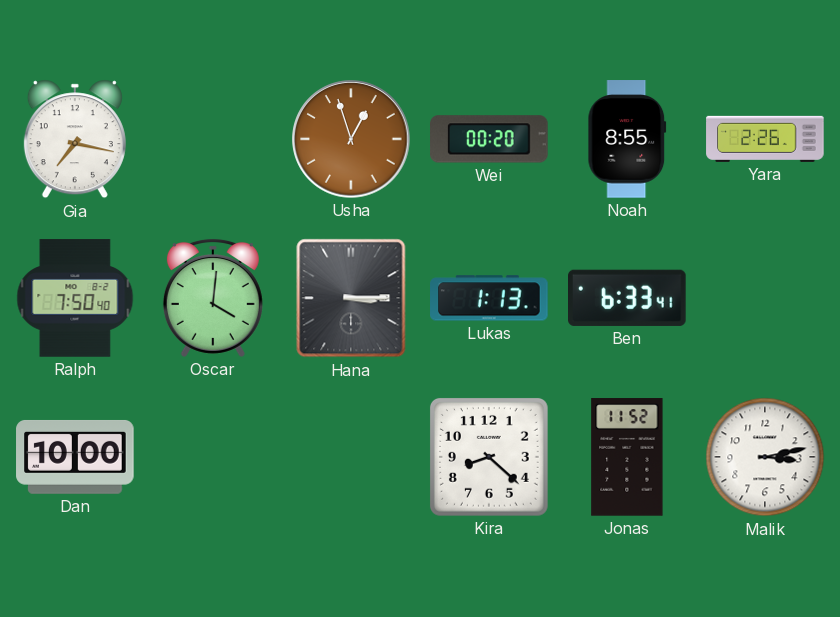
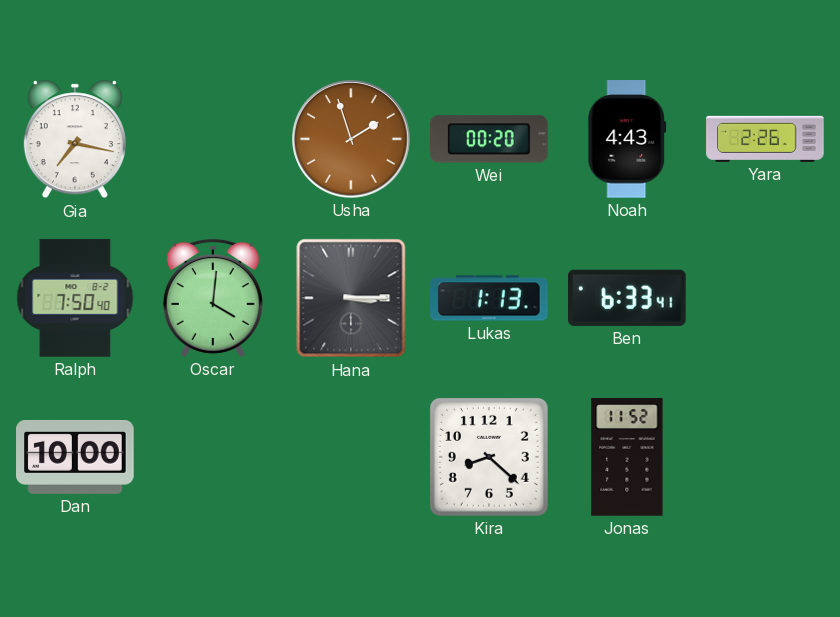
Usha: 12:57 -> 1:57
Noah: 8:55 -> 4:43
Malik: 3:13 -> none
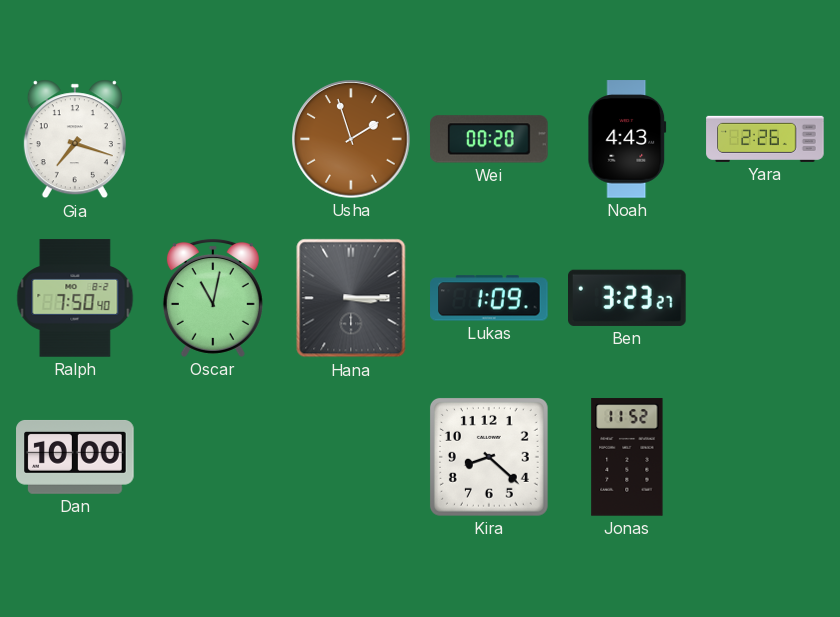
Gia: 7:17 -> 7:18
Oscar: 4:01 -> 11:02
Lukas: 1:13 -> 1:09
Ben: 6:33 -> 3:23
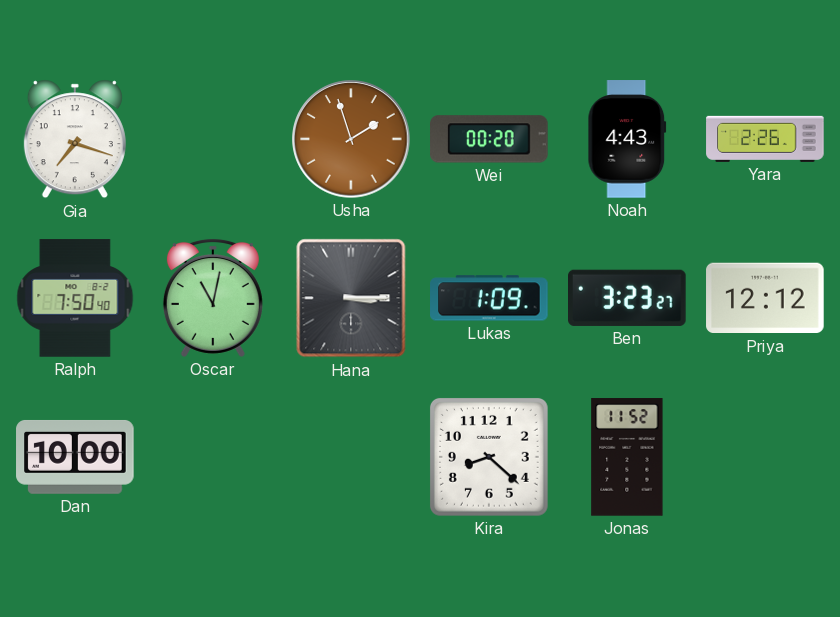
Priya: none -> 12:12
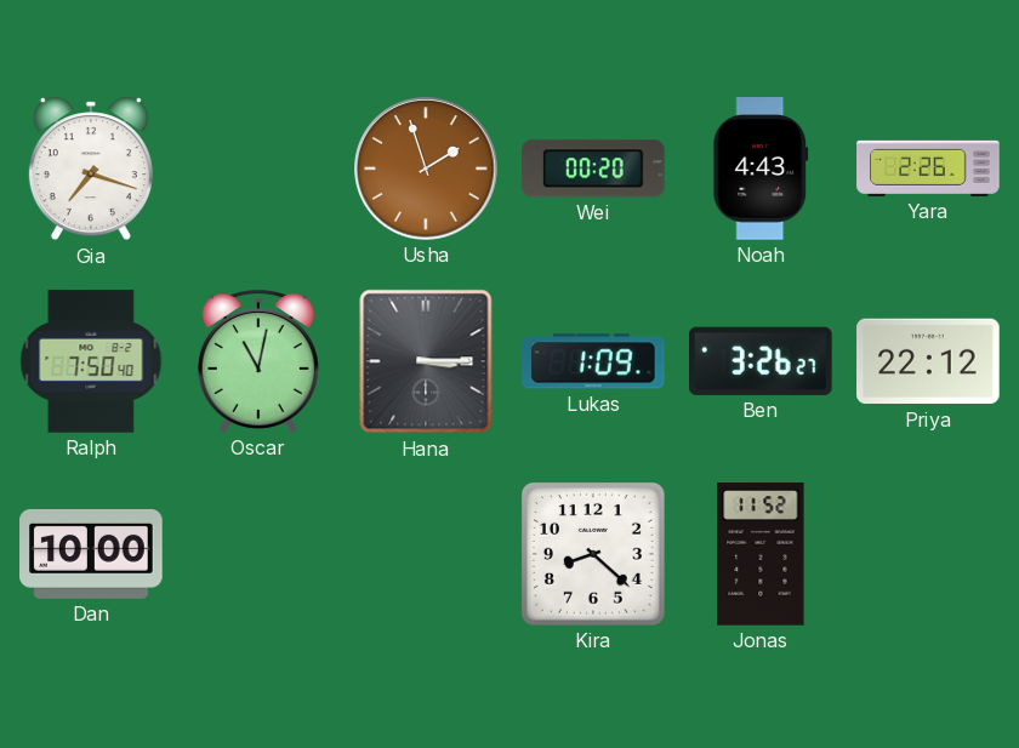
Ben: 3:23 -> 3:26
Priya: 12:12 -> 22:12
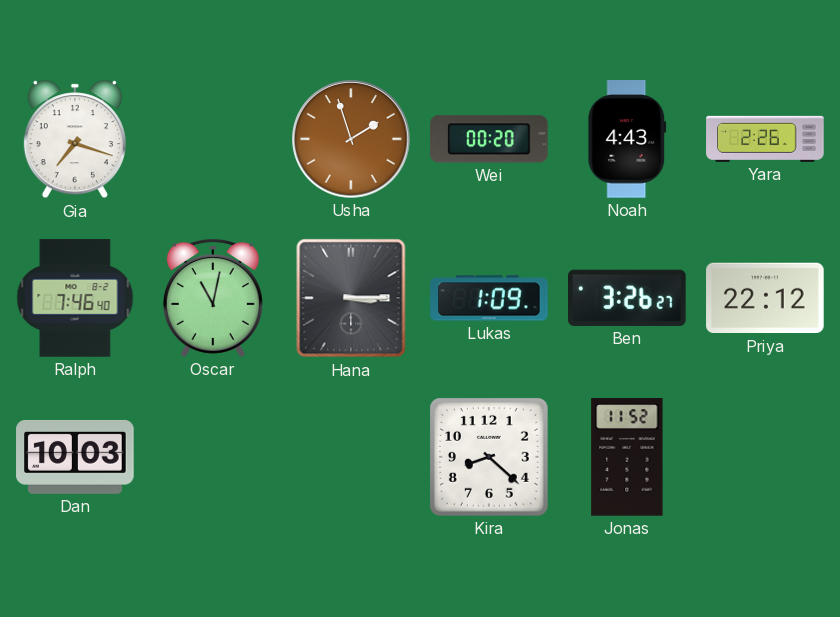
Ralph: 7:50 -> 7:46
Dan: 10:00 -> 10:03
